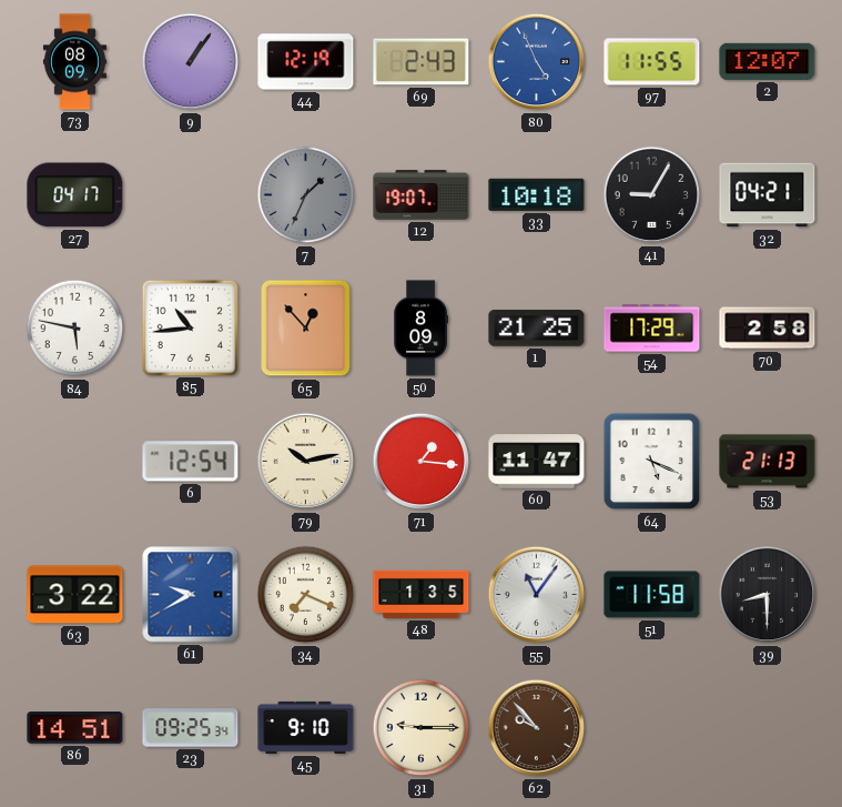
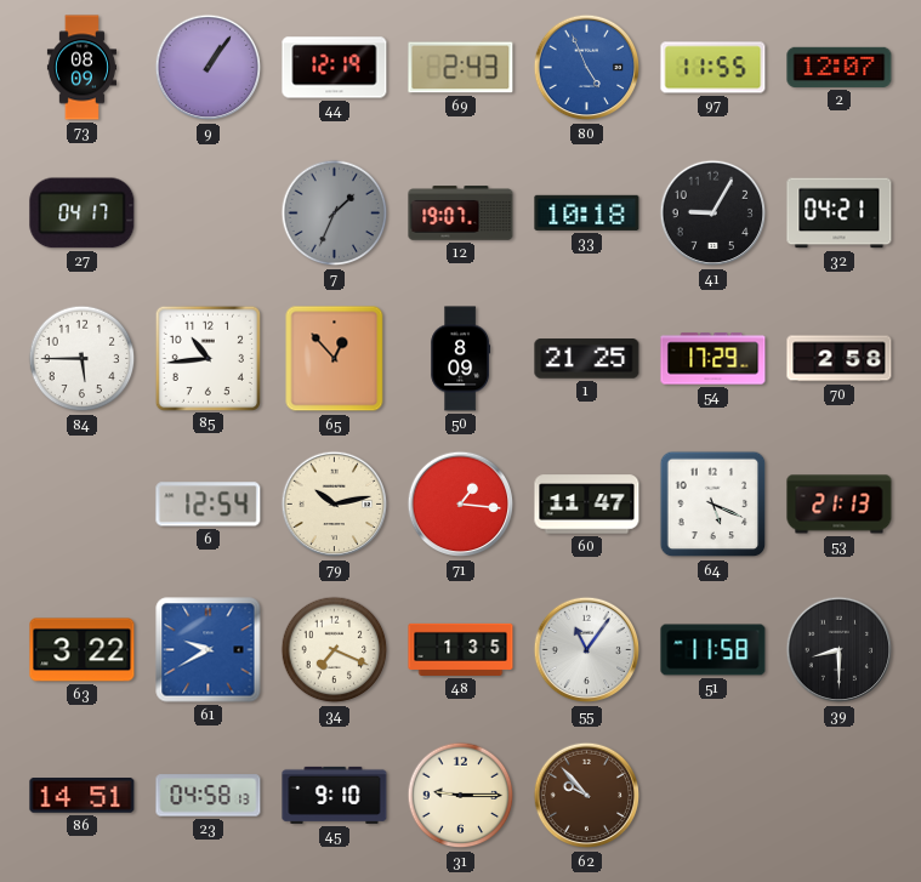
84: 5:47 -> 5:45
23: 09:25 -> 04:58
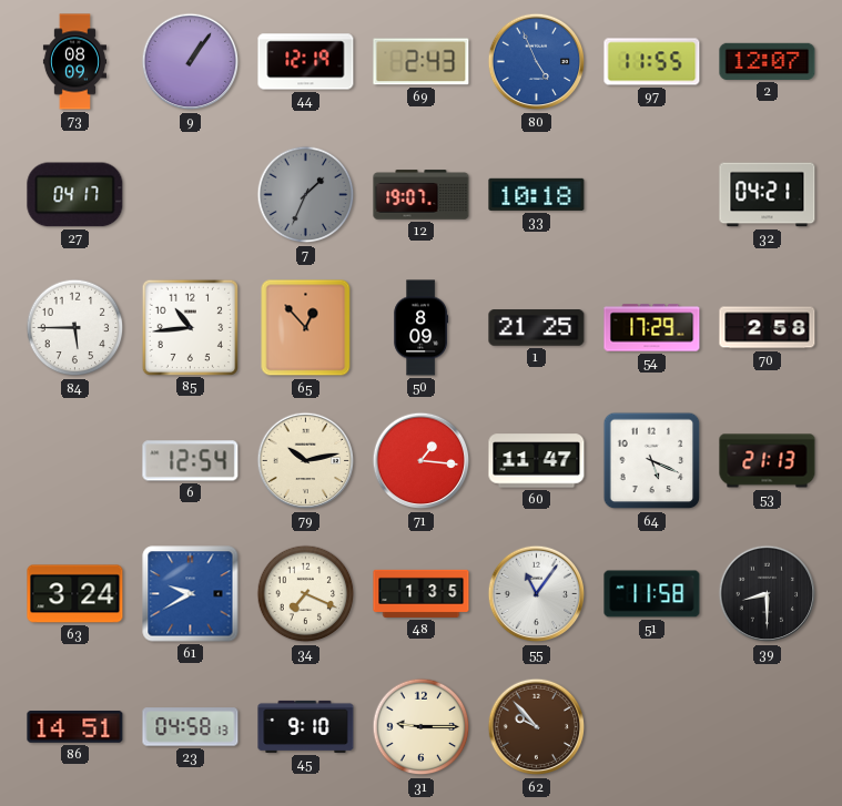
41: 9:05 -> none
63: 3:22 -> 3:24
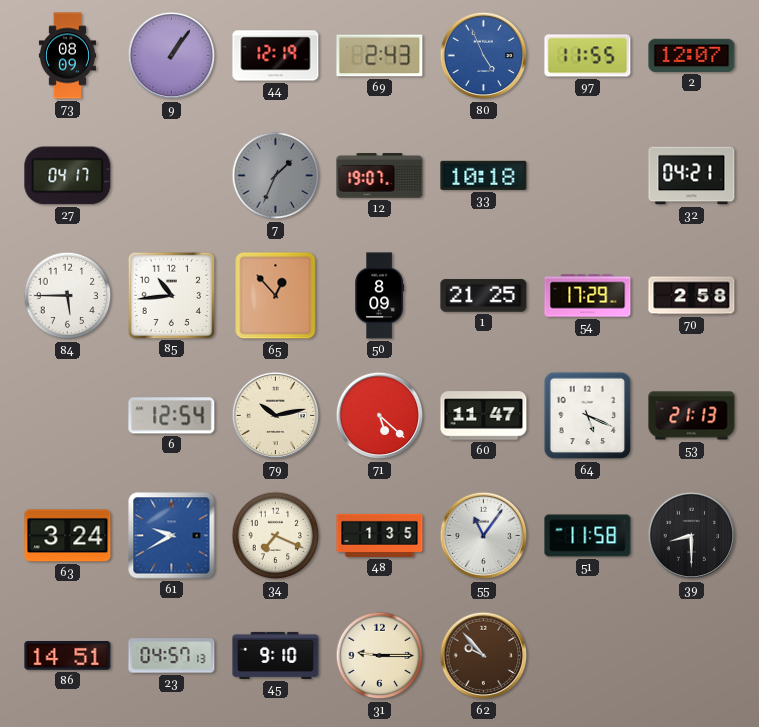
71: 1:16 -> 5:22
23: 04:58 -> 04:57
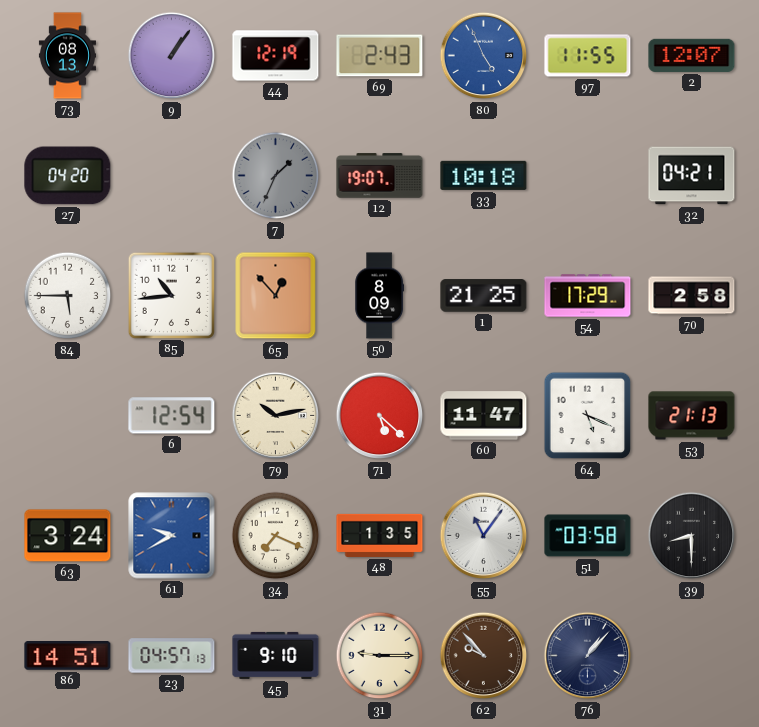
73: 08:09 -> 08:13
27: 04:17 -> 04:20
51: 11:58 -> 03:58
76: none -> 1:07
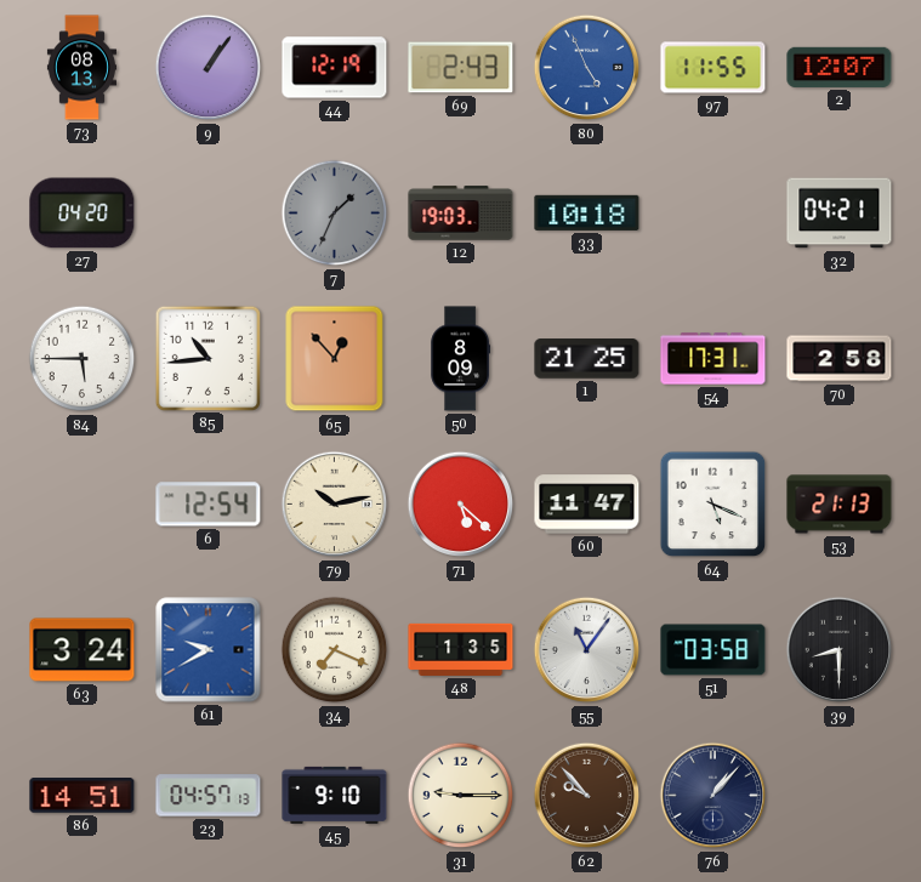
12: 19:07 -> 19:03
54: 17:29 -> 17:31
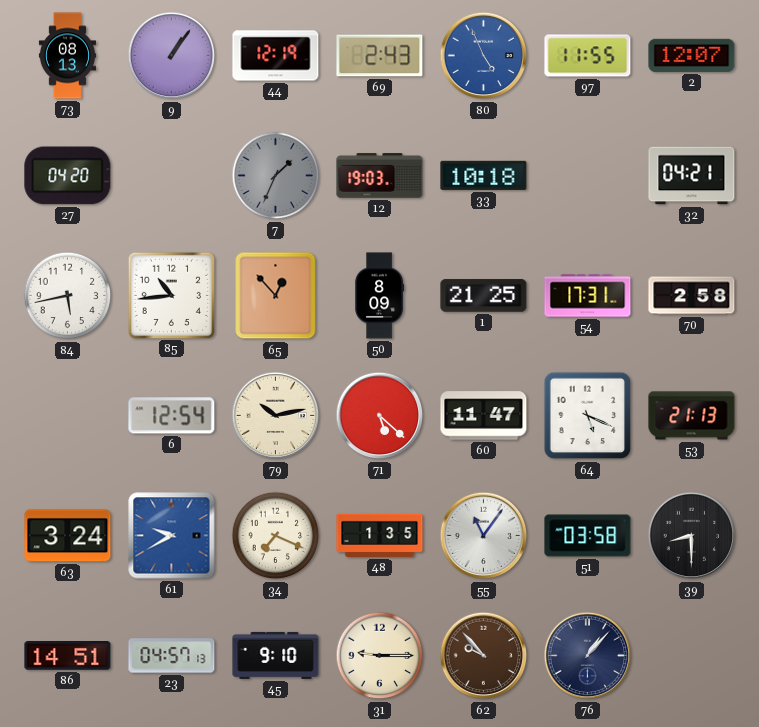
84: 5:45 -> 5:43
